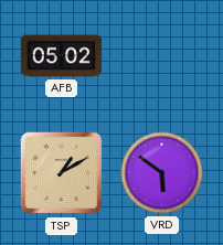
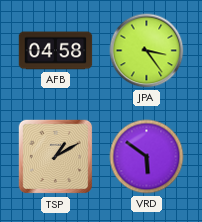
AFB: 05:02 -> 04:58
JPA: none -> 3:24
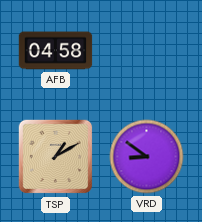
JPA: 3:24 -> none
VRD: 5:51 -> 8:51
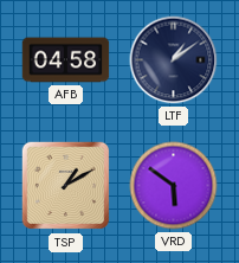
LTF: none -> 1:09
VRD: 8:51 -> 5:51
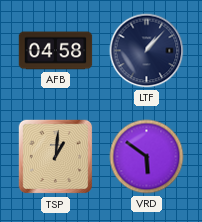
LTF: 1:09 -> 1:07
TSP: 1:10 -> 1:01
